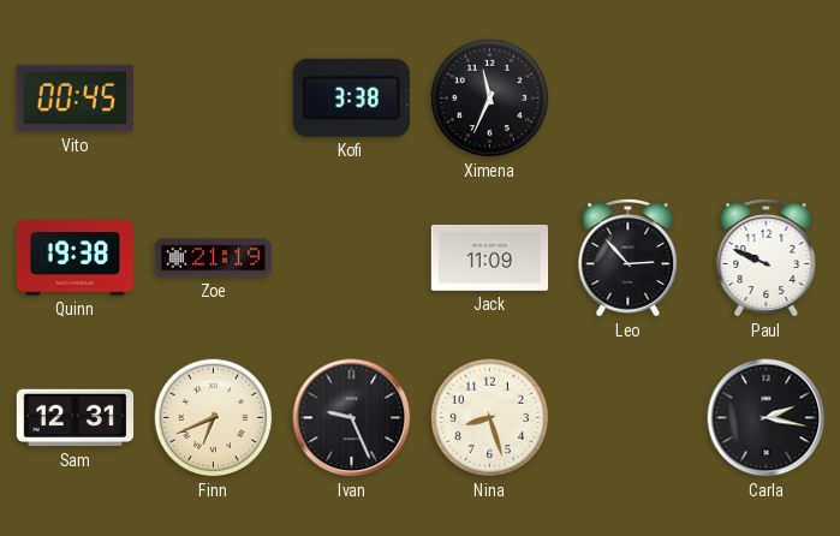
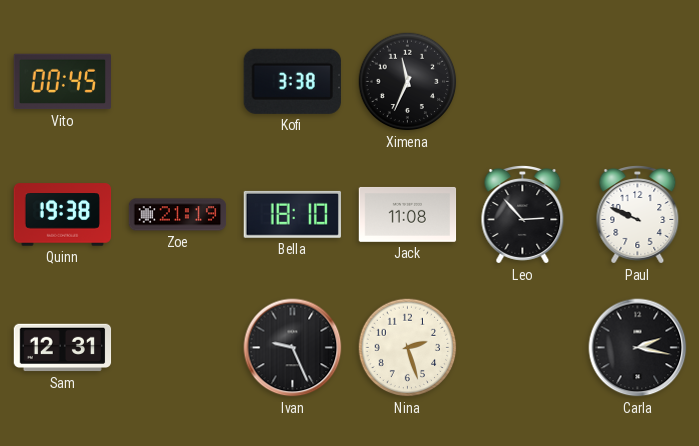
Bella: none -> 18:10
Jack: 11:09 -> 11:08
Finn: 6:41 -> none
Nina: 8:27 -> 2:27
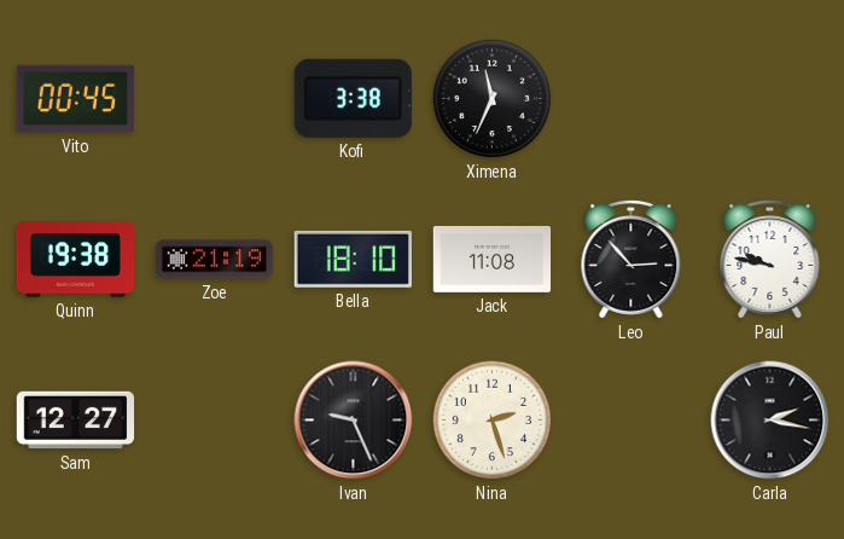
Paul: 9:49 -> 9:47
Sam: 12:31 -> 12:27
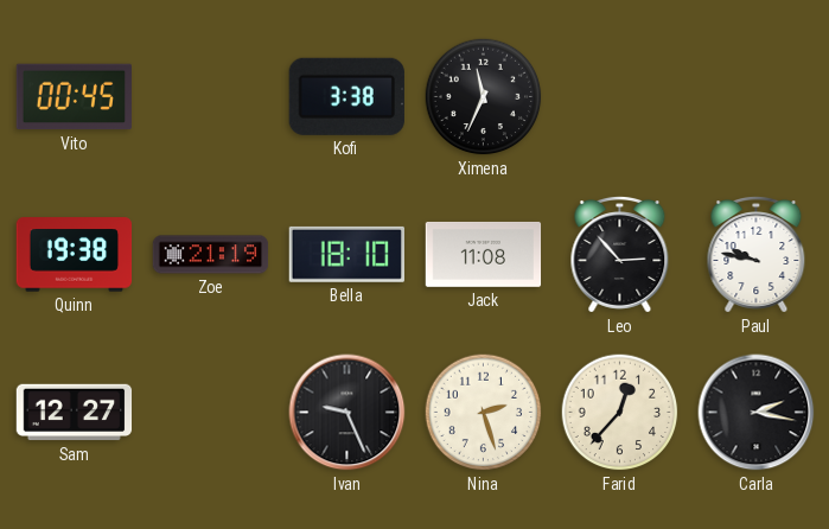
Farid: none -> 12:37
